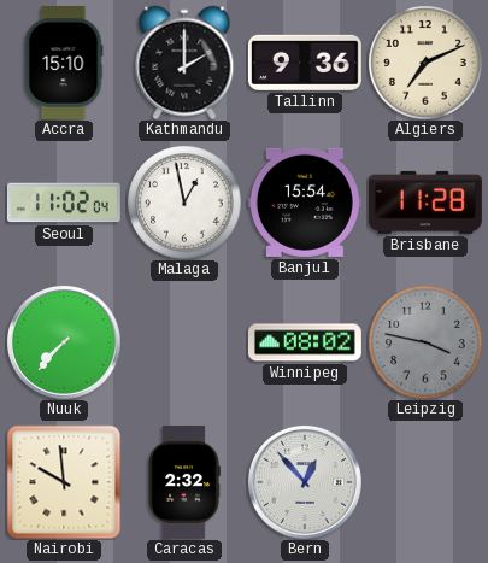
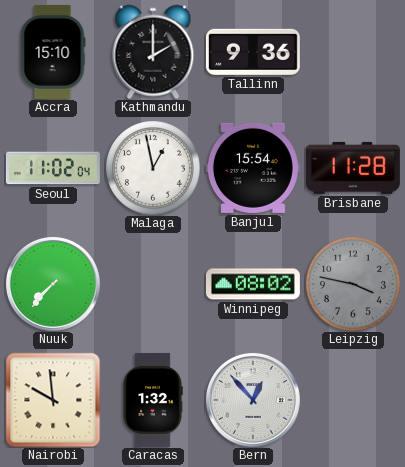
Algiers: 7:11 -> none
Caracas: 2:32 -> 1:32
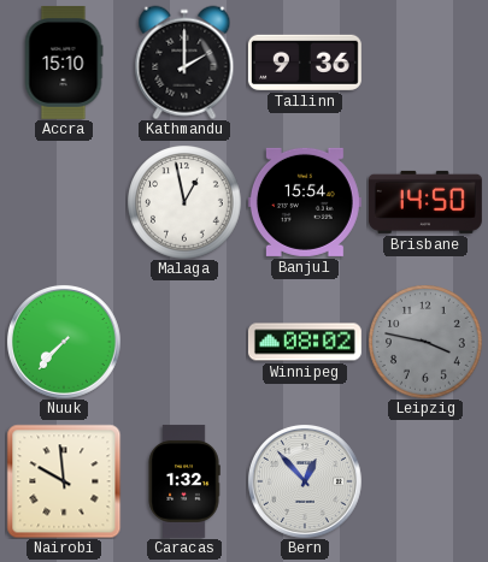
Seoul: 11:02 -> none
Brisbane: 11:28 -> 14:50
